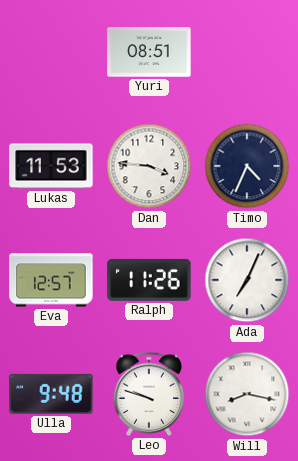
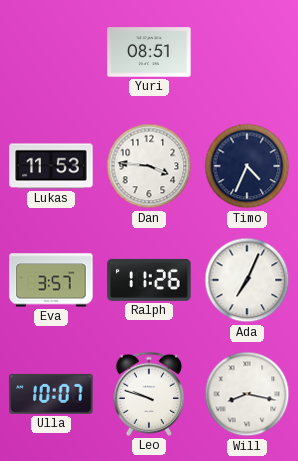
Eva: 12:57 -> 3:57
Ulla: 9:48 -> 10:07
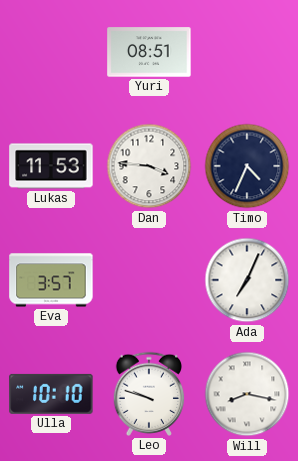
Ralph: 11:26 -> none
Ulla: 10:07 -> 10:10
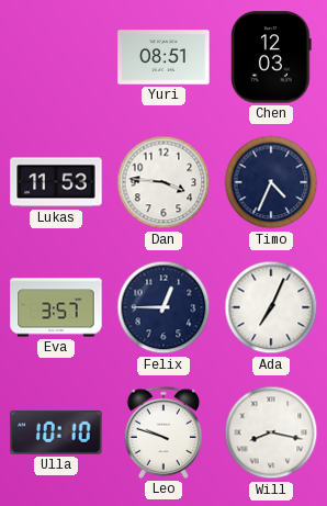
Chen: none -> 12:03
Felix: none -> 12:45
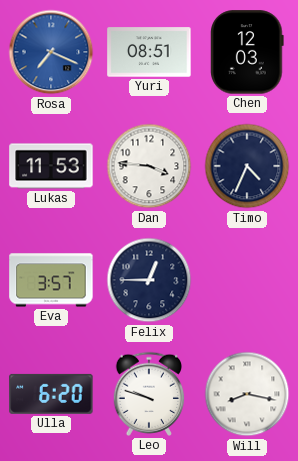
Rosa: none -> 7:19
Ada: 7:04 -> none
Ulla: 10:10 -> 6:20
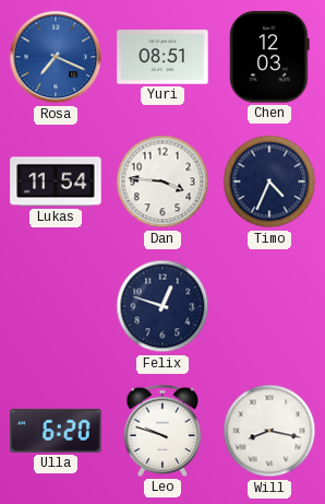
Lukas: 11:53 -> 11:54
Eva: 3:57 -> none
Felix: 12:45 -> 12:48
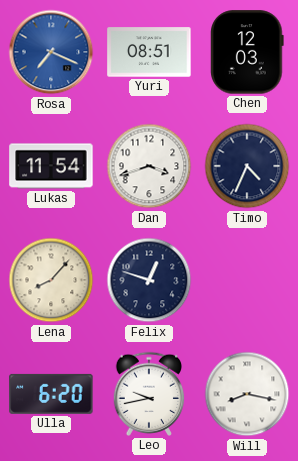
Dan: 3:46 -> 3:42
Lena: none -> 8:07
Leo: 9:48 -> 9:43
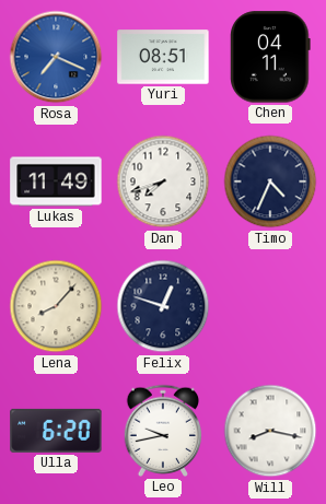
Chen: 12:03 -> 04:11
Lukas: 11:54 -> 11:49
Dan: 3:42 -> 7:42
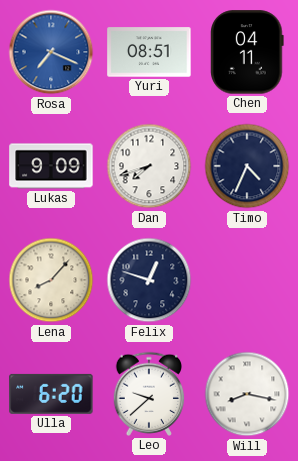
Lukas: 11:49 -> 9:09
Leo: 9:43 -> 9:38
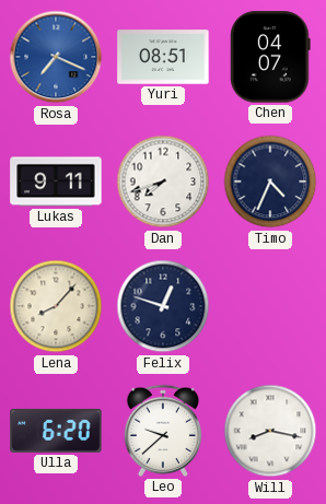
Chen: 04:11 -> 04:07
Lukas: 9:09 -> 9:11
